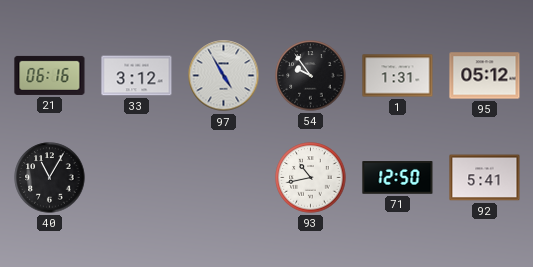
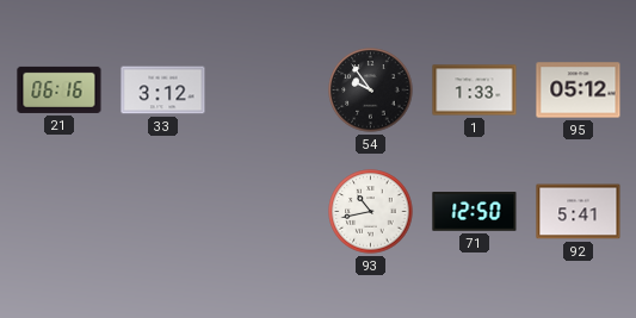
97: 4:55 -> none
1: 1:31 -> 1:33
40: 11:05 -> none
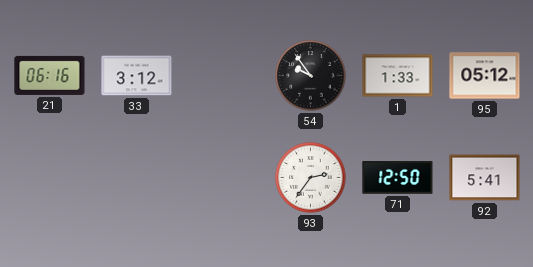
93: 10:43 -> 2:36
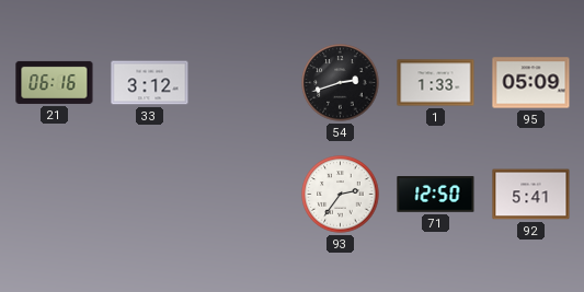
54: 9:54 -> 2:42
95: 05:12 -> 05:09
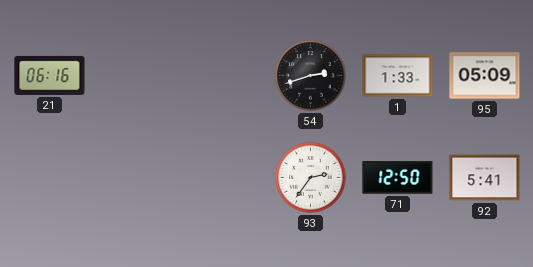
33: 3:12 -> none
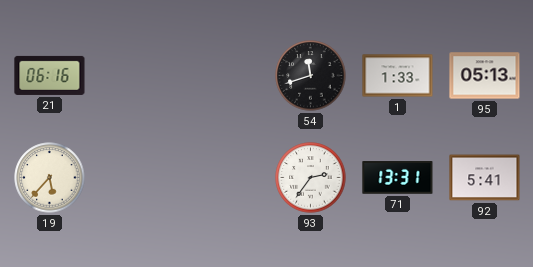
54: 2:42 -> 11:42
95: 05:09 -> 05:13
19: none -> 5:37
71: 12:50 -> 13:31
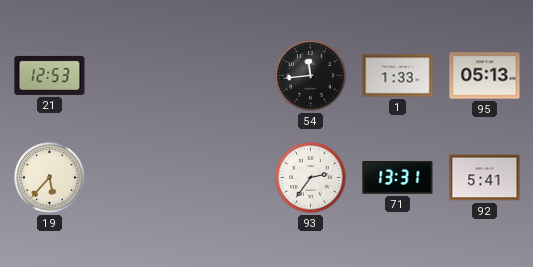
21: 06:16 -> 12:53
54: 11:42 -> 11:44
